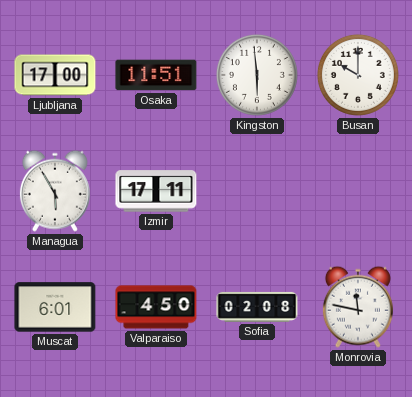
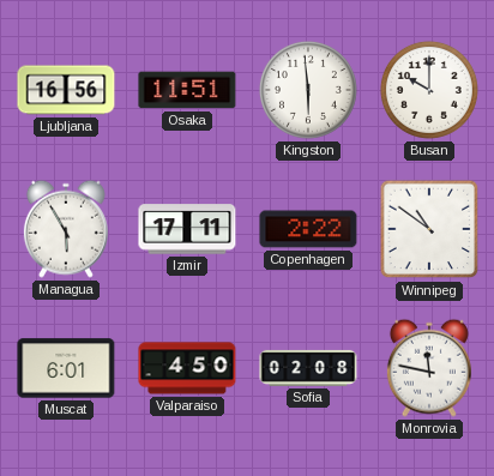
Ljubljana: 17:00 -> 16:56
Copenhagen: none -> 2:22
Winnipeg: none -> 10:51
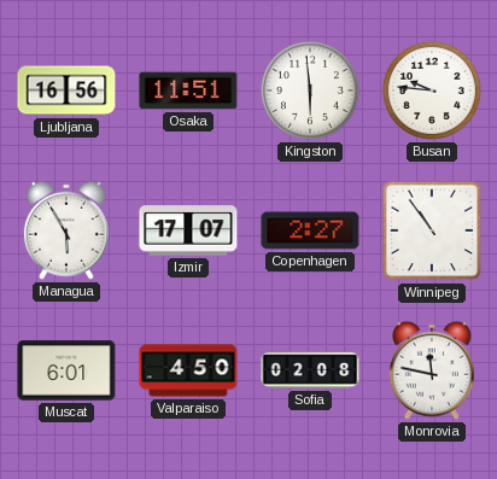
Busan: 10:00 -> 9:46
Izmir: 17:11 -> 17:07
Copenhagen: 2:22 -> 2:27
Winnipeg: 10:51 -> 10:54
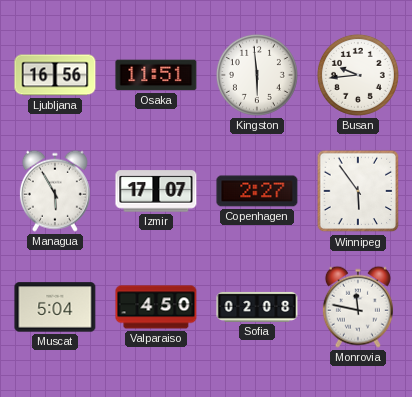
Busan: 9:46 -> 9:44
Winnipeg: 10:54 -> 5:54
Muscat: 6:01 -> 5:04
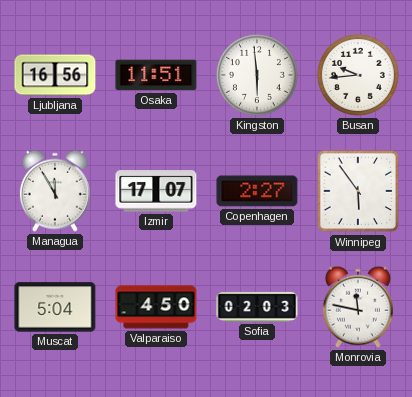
Managua: 5:55 -> 11:55
Sofia: 02:08 -> 02:03
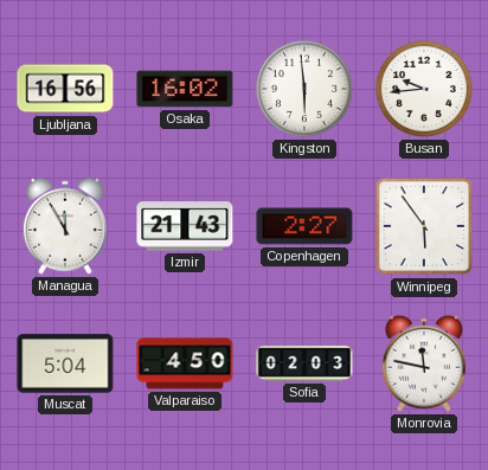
Osaka: 11:51 -> 16:02
Izmir: 17:07 -> 21:43
